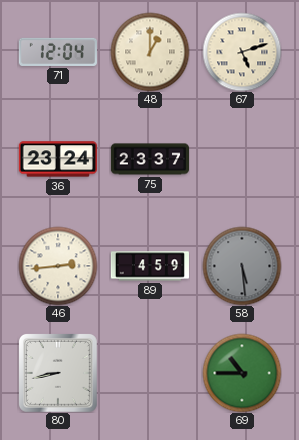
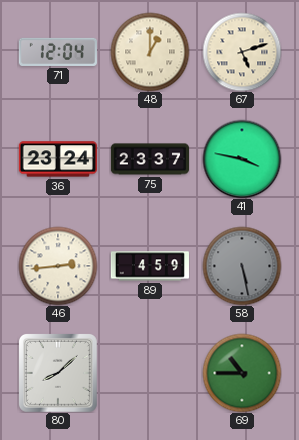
41: none -> 3:47
58: 5:29 -> 5:28
80: 8:43 -> 8:08
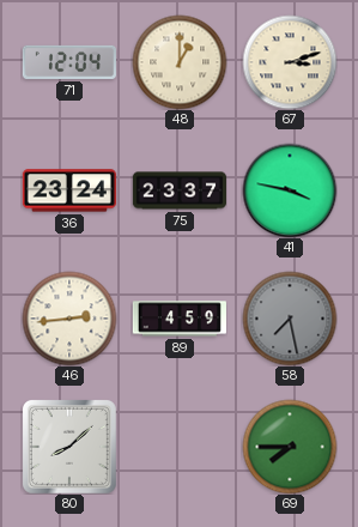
67: 5:12 -> 3:12
58: 5:28 -> 7:28
69: 10:45 -> 7:45
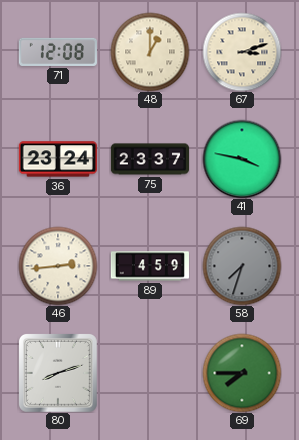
71: 12:04 -> 12:08
58: 7:28 -> 7:33
80: 8:08 -> 8:12
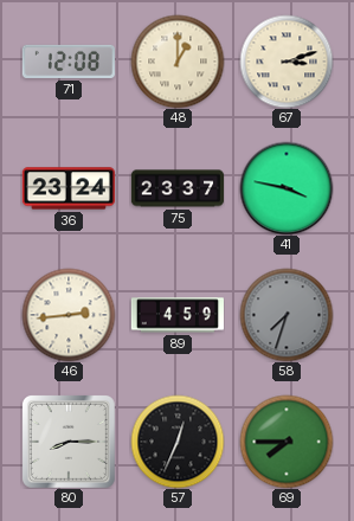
80: 8:12 -> 8:15
57: none -> 12:34
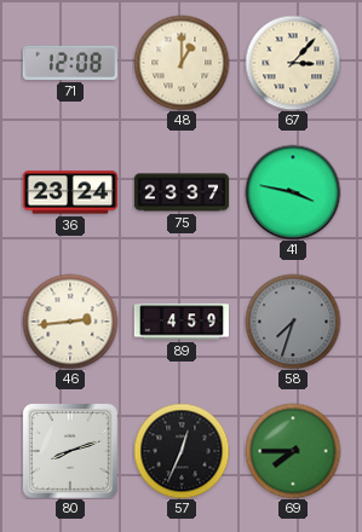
67: 3:12 -> 3:07
80: 8:15 -> 8:12
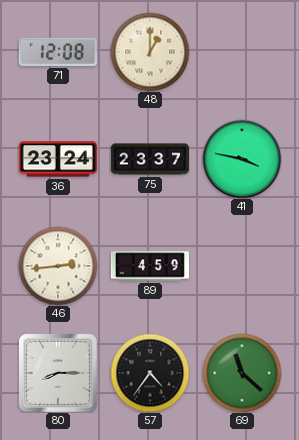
67: 3:07 -> none
58: 7:33 -> none
80: 8:12 -> 8:15
57: 12:34 -> 4:36
69: 7:45 -> 11:22
